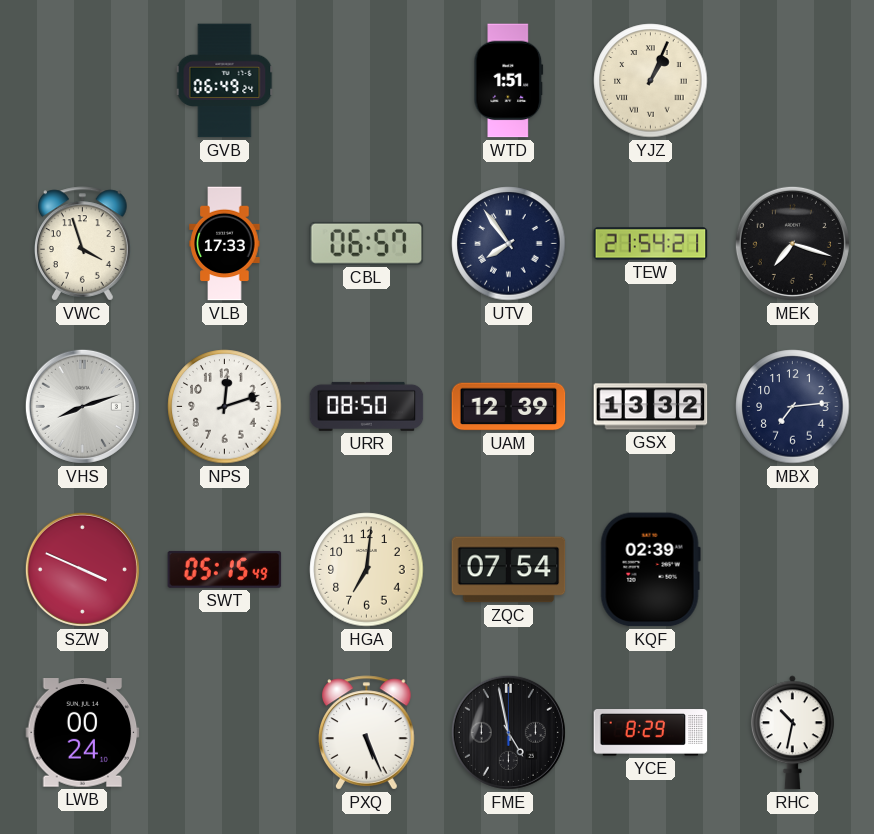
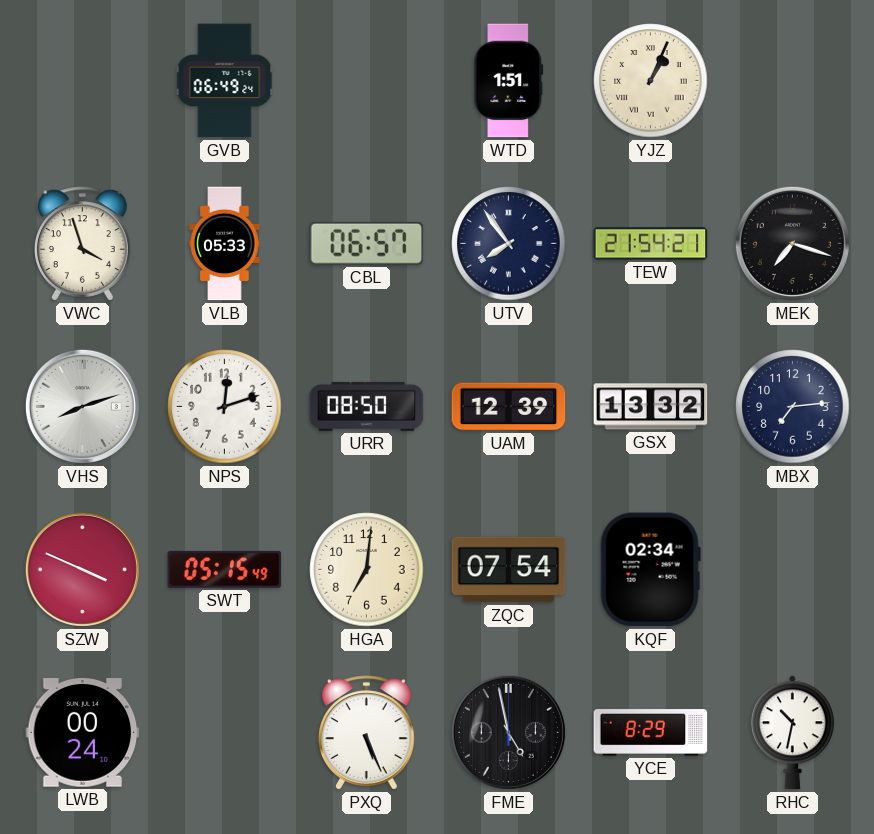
VLB: 17:33 -> 05:33
KQF: 02:39 -> 02:34
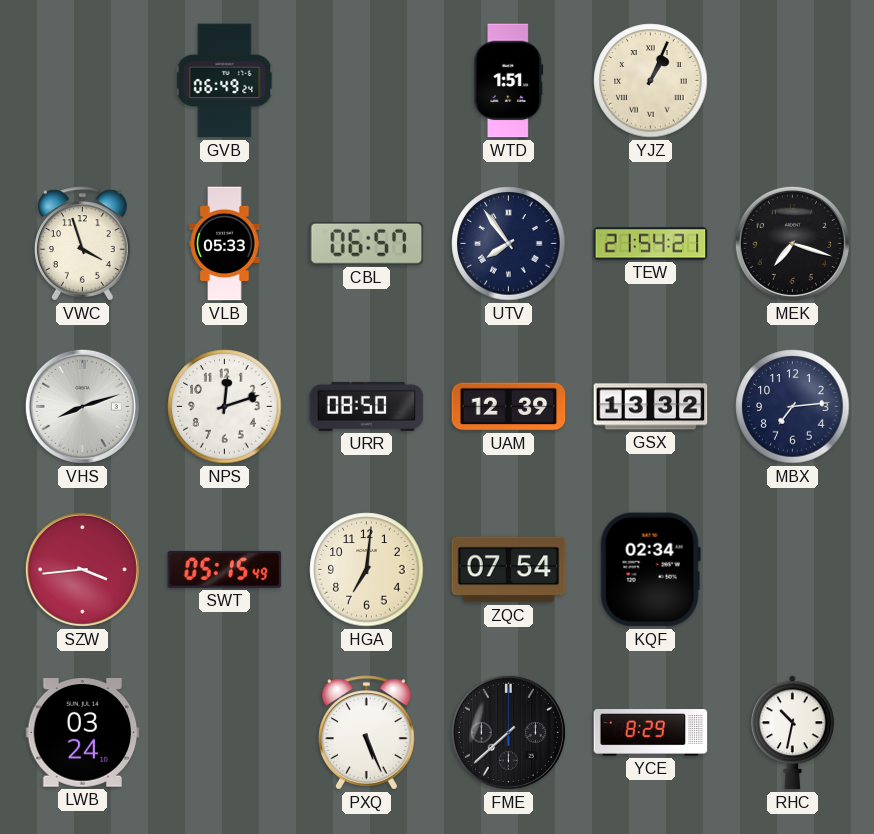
SZW: 3:49 -> 3:44
LWB: 00:24 -> 03:24
FME: 4:58 -> 7:38
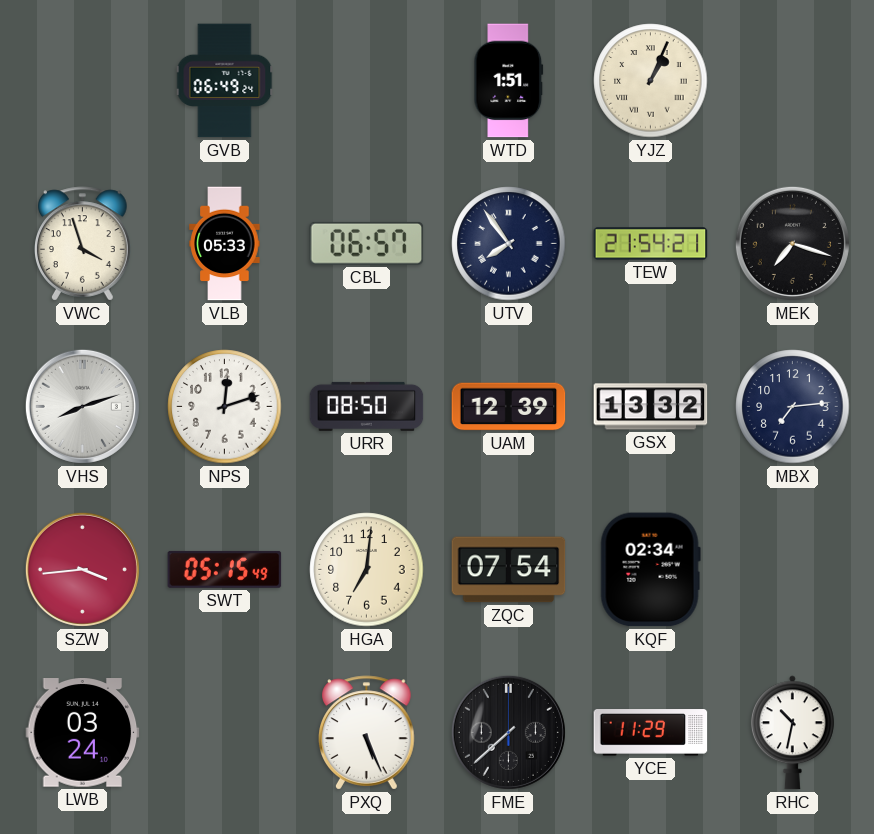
YCE: 8:29 -> 11:29
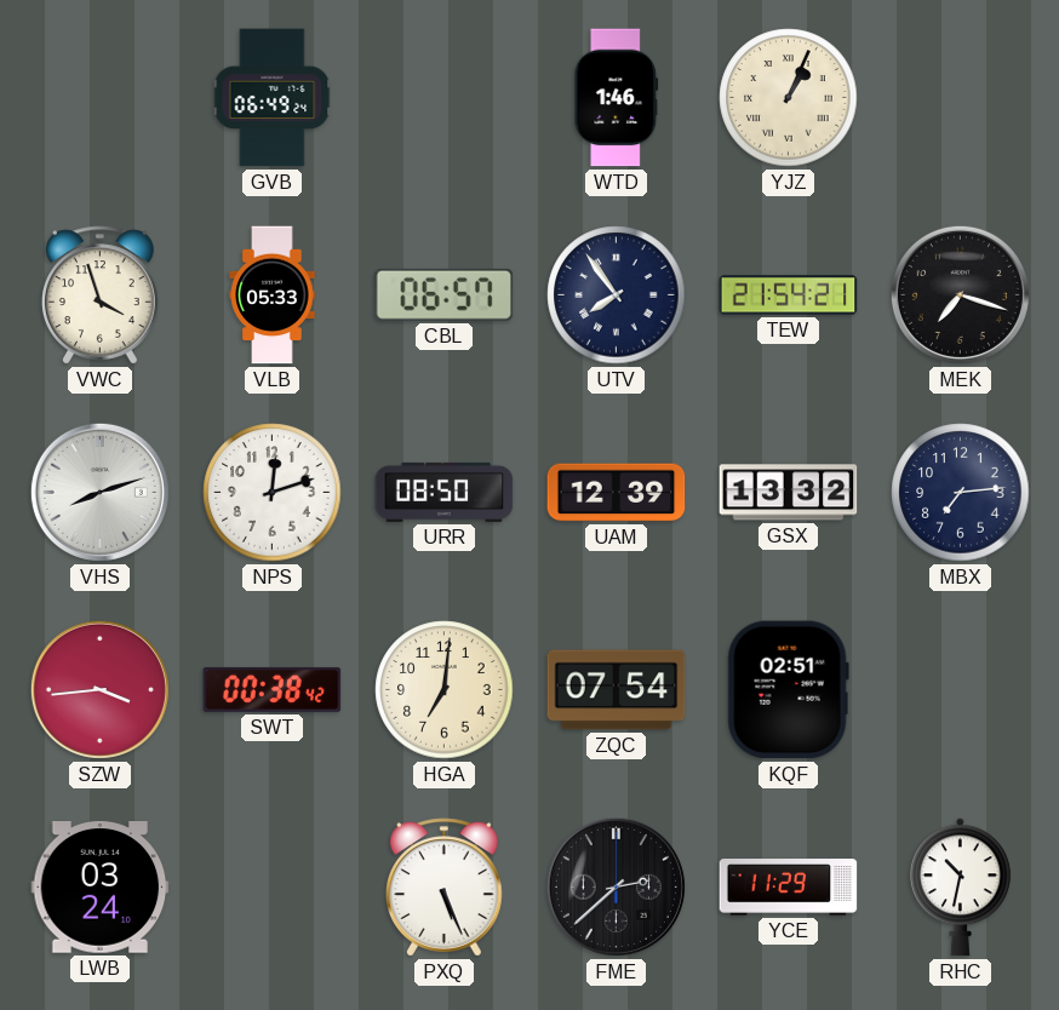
WTD: 1:51 -> 1:46
SWT: 05:15 -> 00:38
KQF: 02:34 -> 02:51
FME: 7:38 -> 2:38
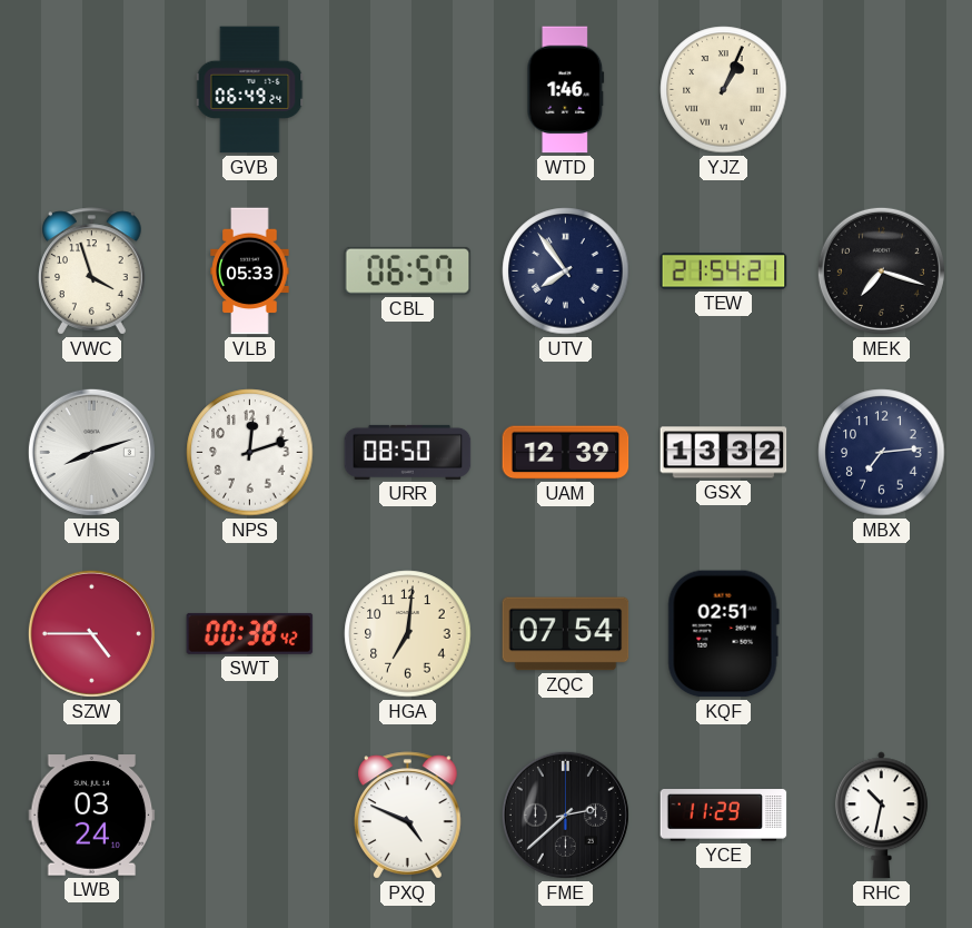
SZW: 3:44 -> 4:45
PXQ: 5:26 -> 4:49
